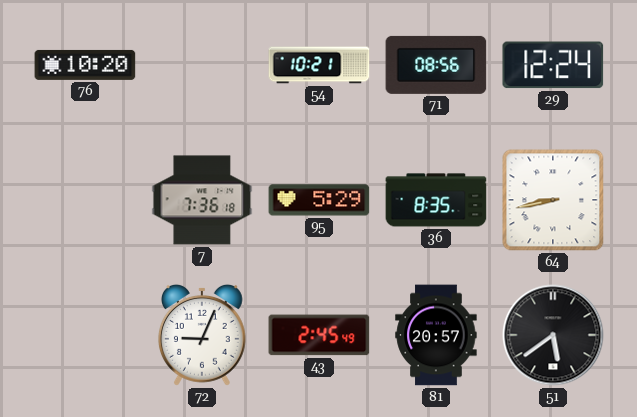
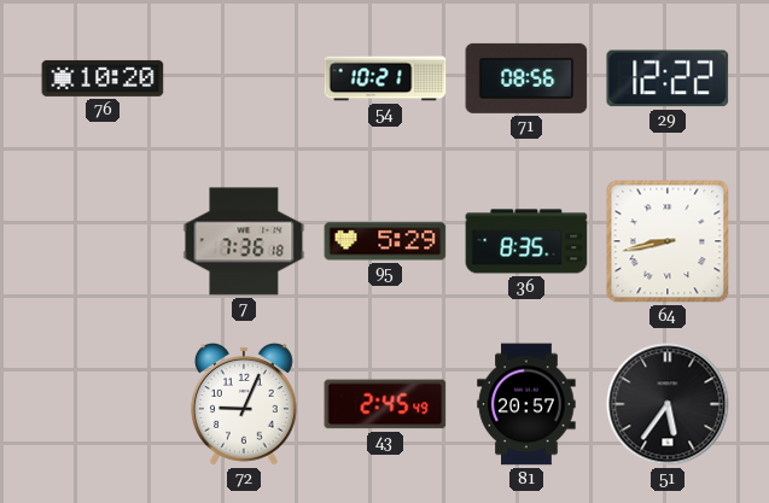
29: 12:24 -> 12:22
51: 5:39 -> 5:36
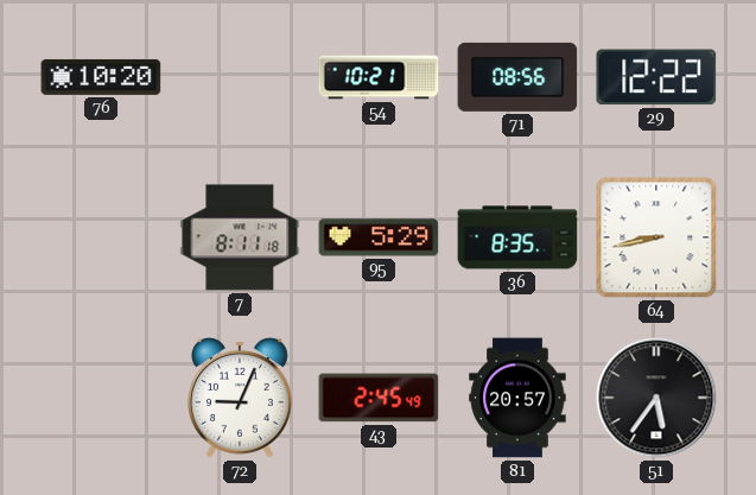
7: 7:36 -> 8:11
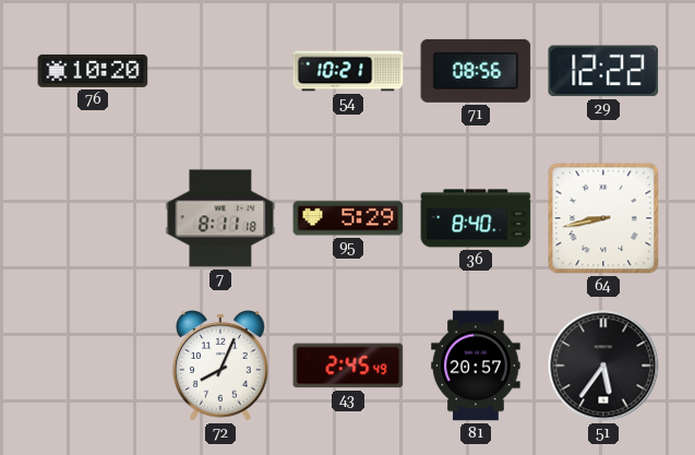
36: 8:35 -> 8:40
72: 9:04 -> 8:04
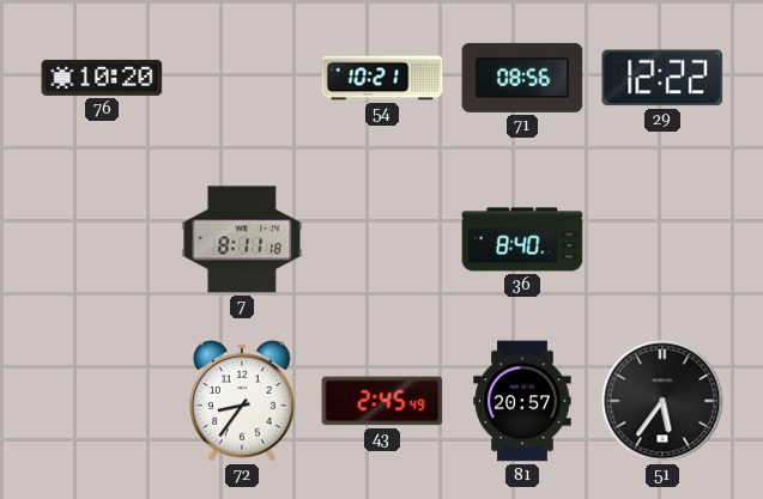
95: 5:29 -> none
64: 8:43 -> none
72: 8:04 -> 8:36
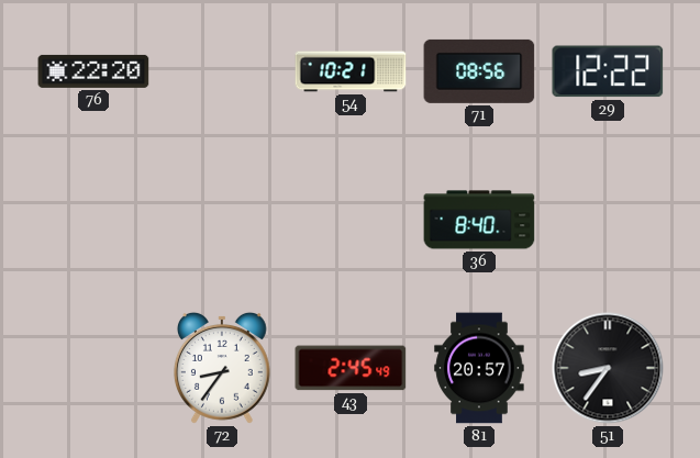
76: 10:20 -> 22:20
7: 8:11 -> none
51: 5:36 -> 8:36
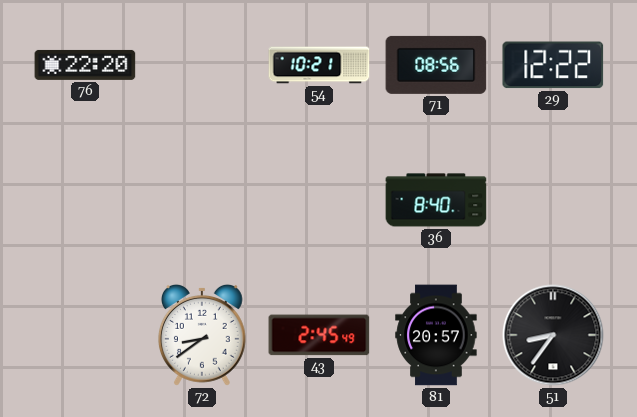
72: 8:36 -> 8:39
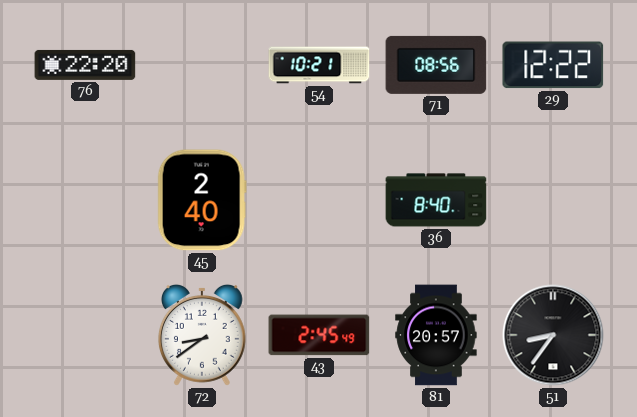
45: none -> 2:40
